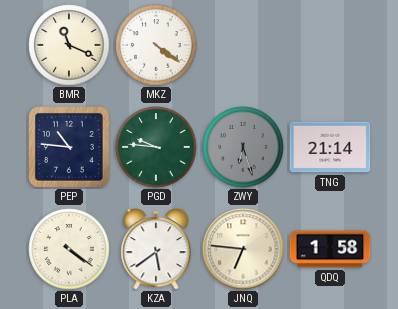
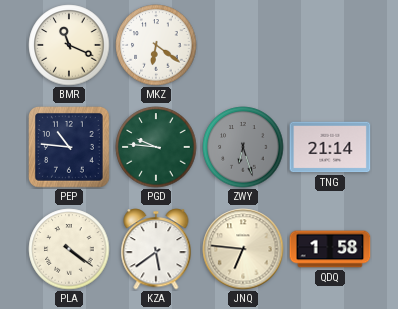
MKZ: 4:21 -> 6:21
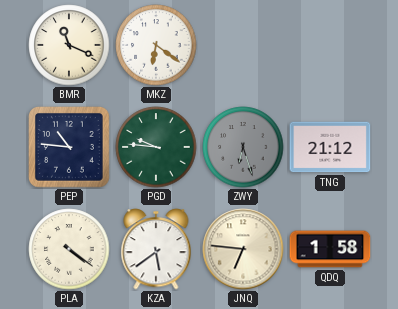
TNG: 21:14 -> 21:12
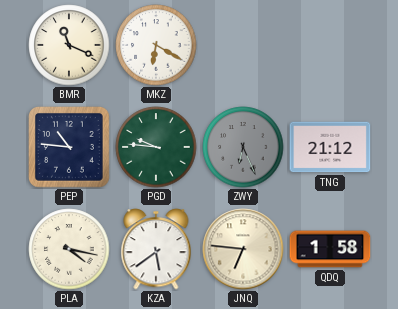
MKZ: 6:21 -> 6:20
ZWY: 6:27 -> 6:26
PLA: 4:21 -> 4:17
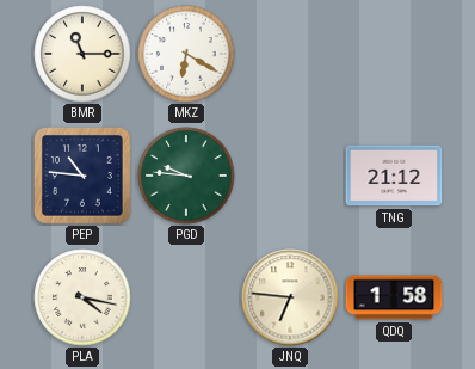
BMR: 11:19 -> 11:15
ZWY: 6:26 -> none
KZA: 5:39 -> none
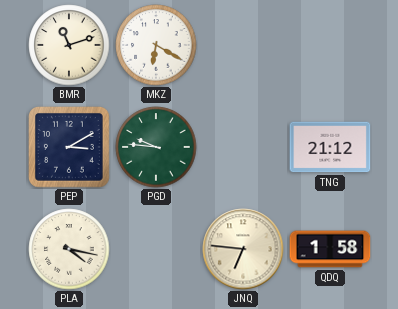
BMR: 11:15 -> 11:12
PEP: 10:46 -> 3:10
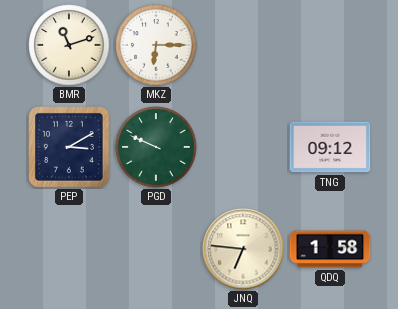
MKZ: 6:20 -> 6:15
PGD: 9:46 -> 9:49
TNG: 21:12 -> 09:12
PLA: 4:17 -> none
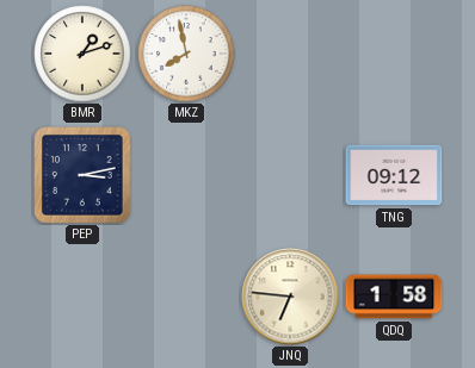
BMR: 11:12 -> 1:12
MKZ: 6:15 -> 7:58
PEP: 3:10 -> 3:13
PGD: 9:49 -> none
